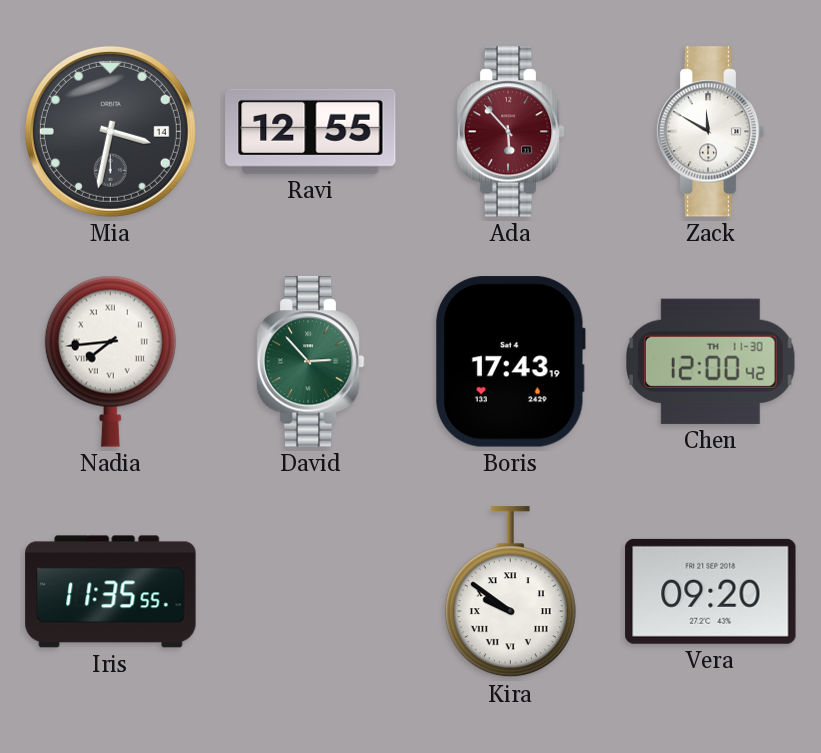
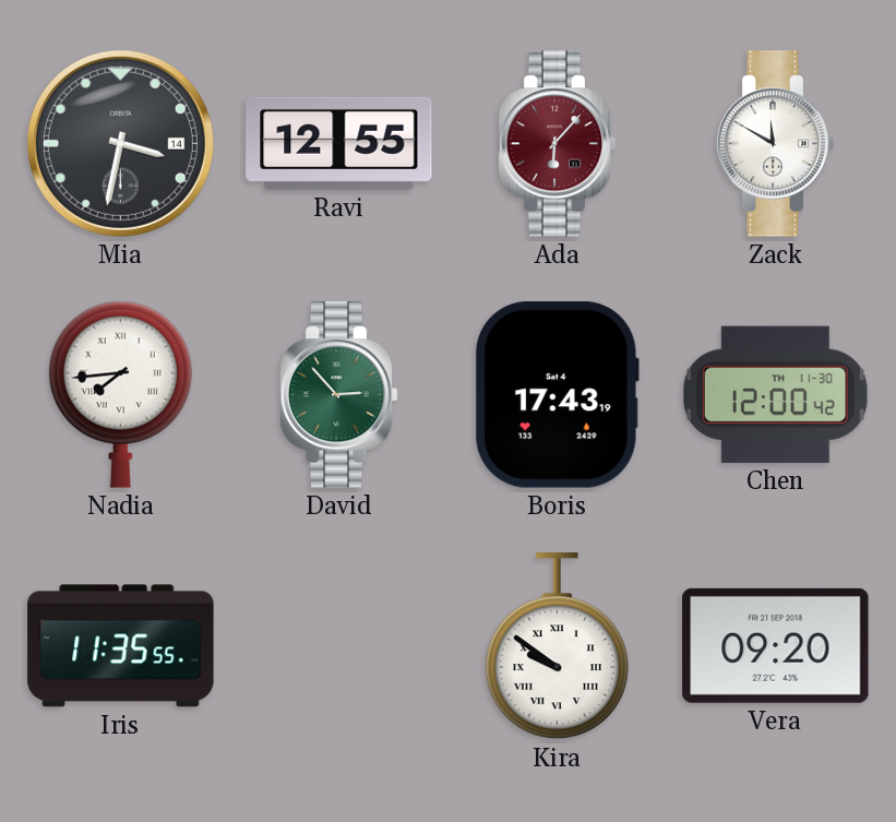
Ada: 5:53 -> 6:07
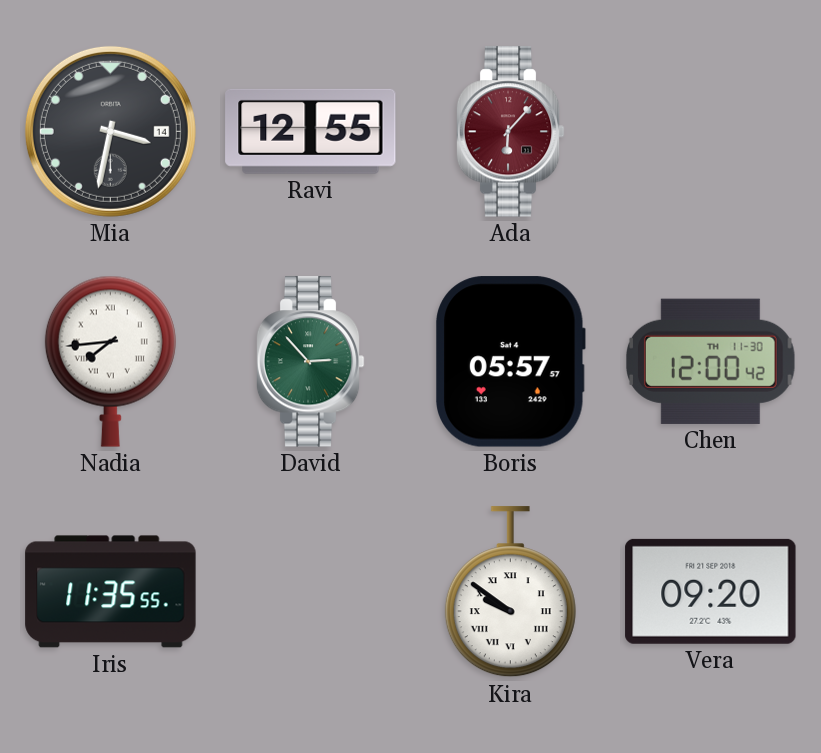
Zack: 11:50 -> none
Boris: 17:43 -> 05:57
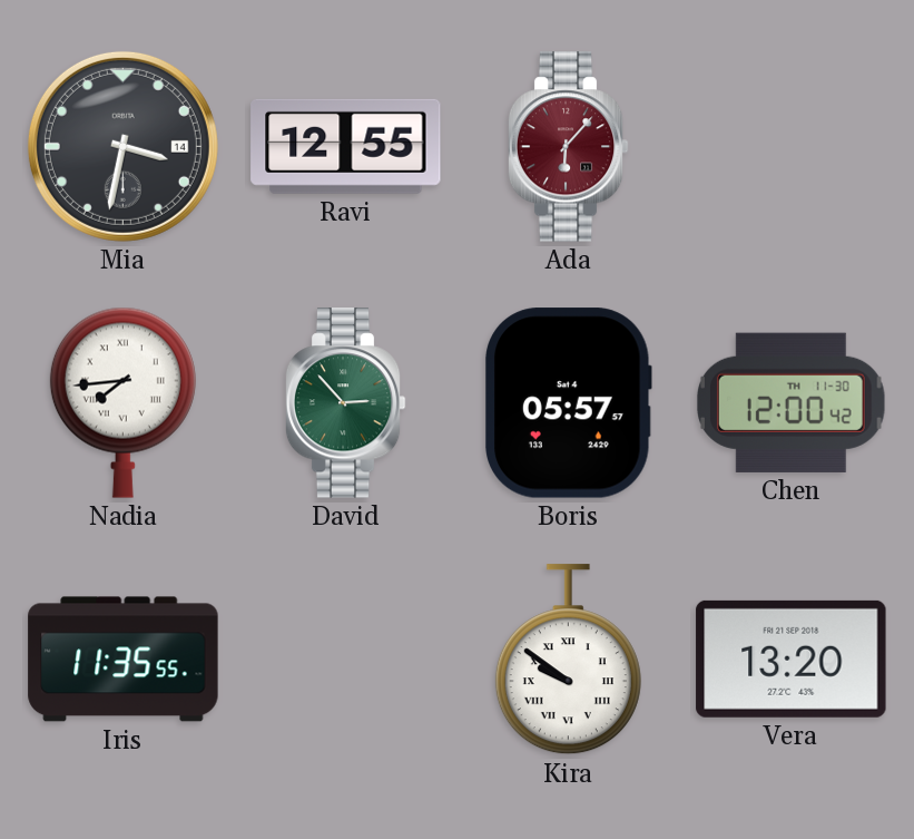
Vera: 09:20 -> 13:20
